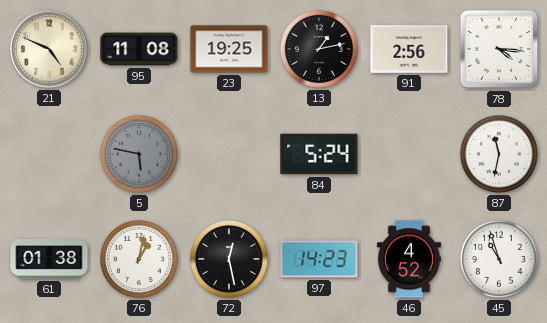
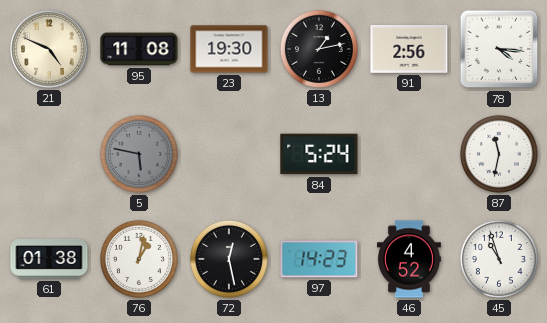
23: 19:25 -> 19:30
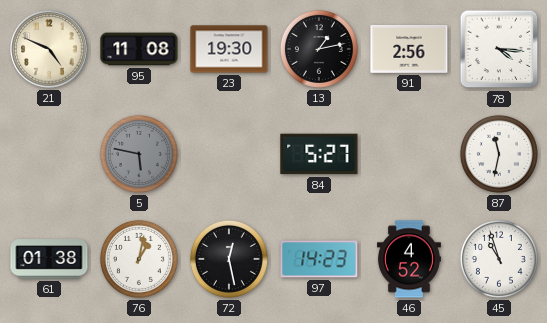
84: 5:24 -> 5:27
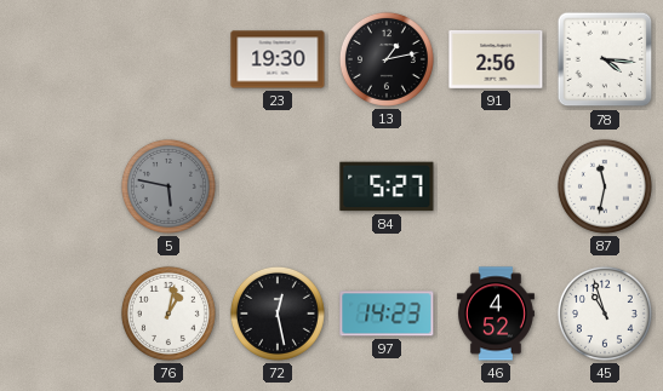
21: 4:49 -> none
95: 11:08 -> none
61: 01:38 -> none
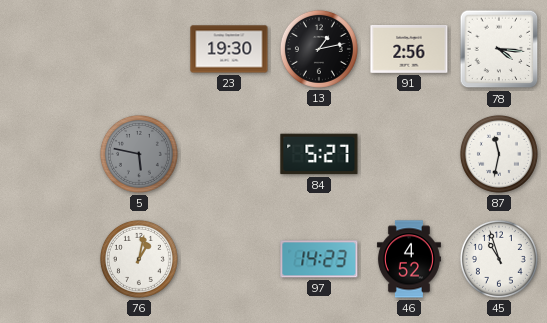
72: 12:28 -> none
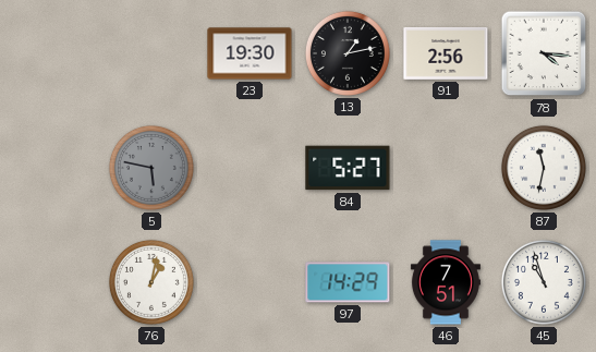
97: 14:23 -> 14:29
46: 4:52 -> 7:51
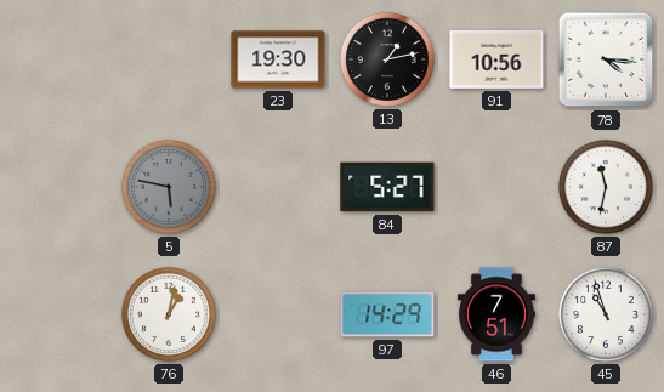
91: 2:56 -> 10:56
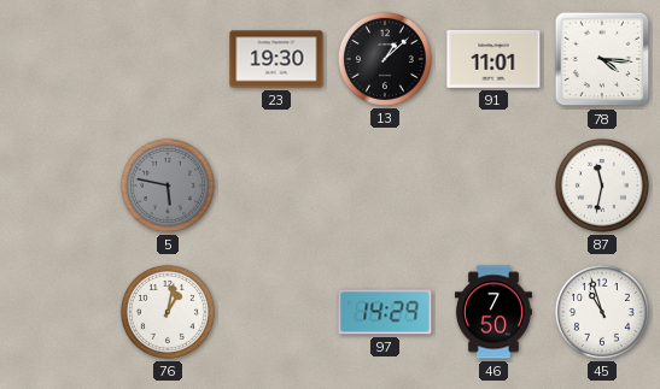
13: 1:13 -> 1:08
91: 10:56 -> 11:01
84: 5:27 -> none
46: 7:51 -> 7:50
